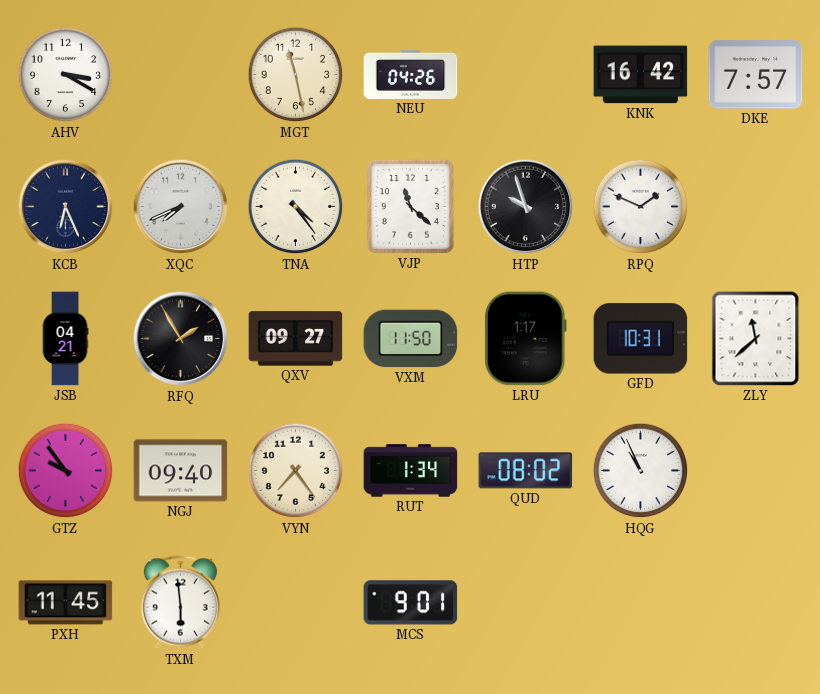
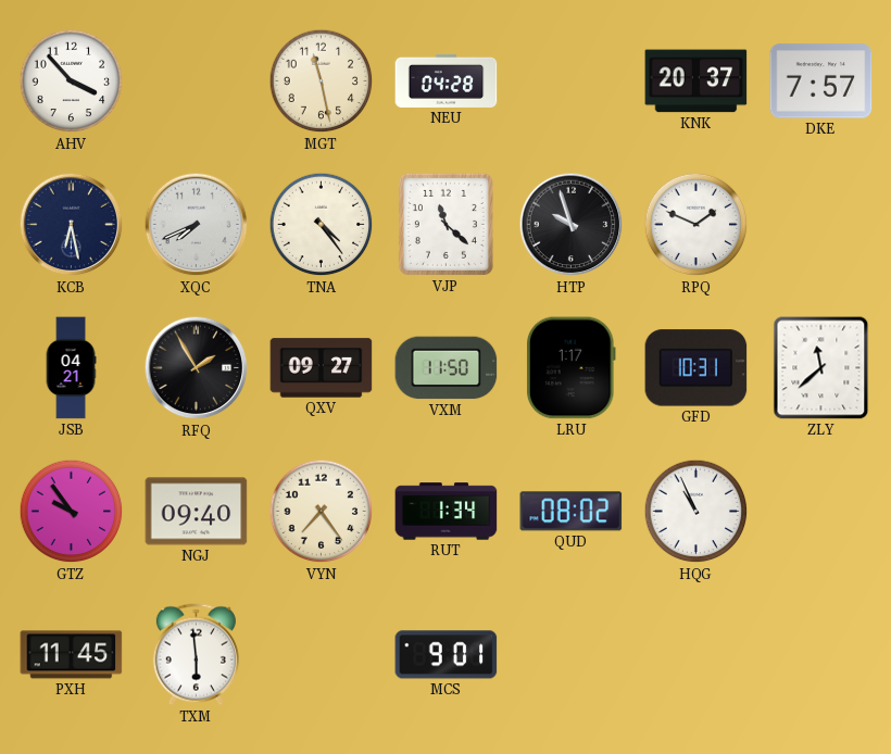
AHV: 3:20 -> 3:53
NEU: 04:26 -> 04:28
KNK: 16:42 -> 20:37
KCB: 6:26 -> 6:28
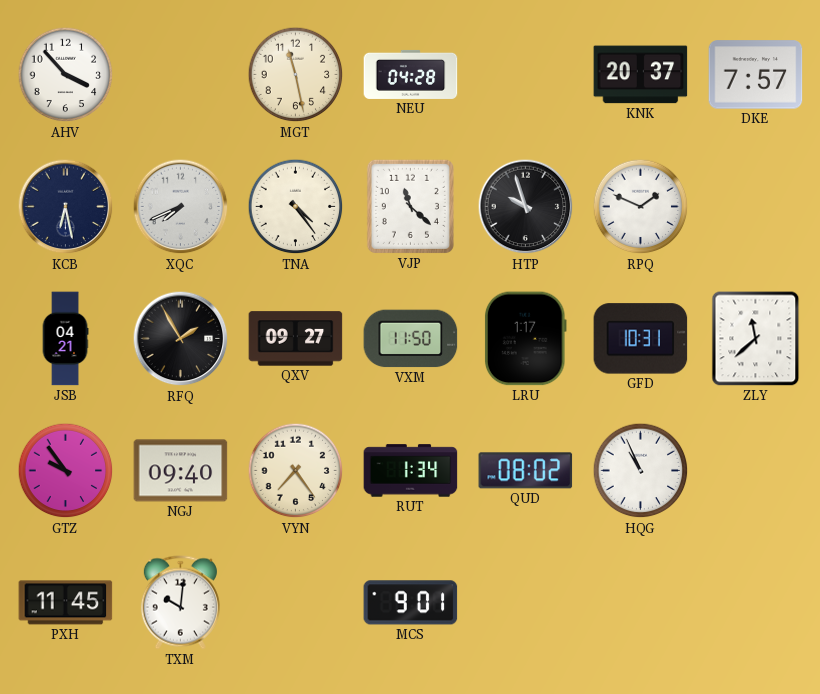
TXM: 5:59 -> 10:01
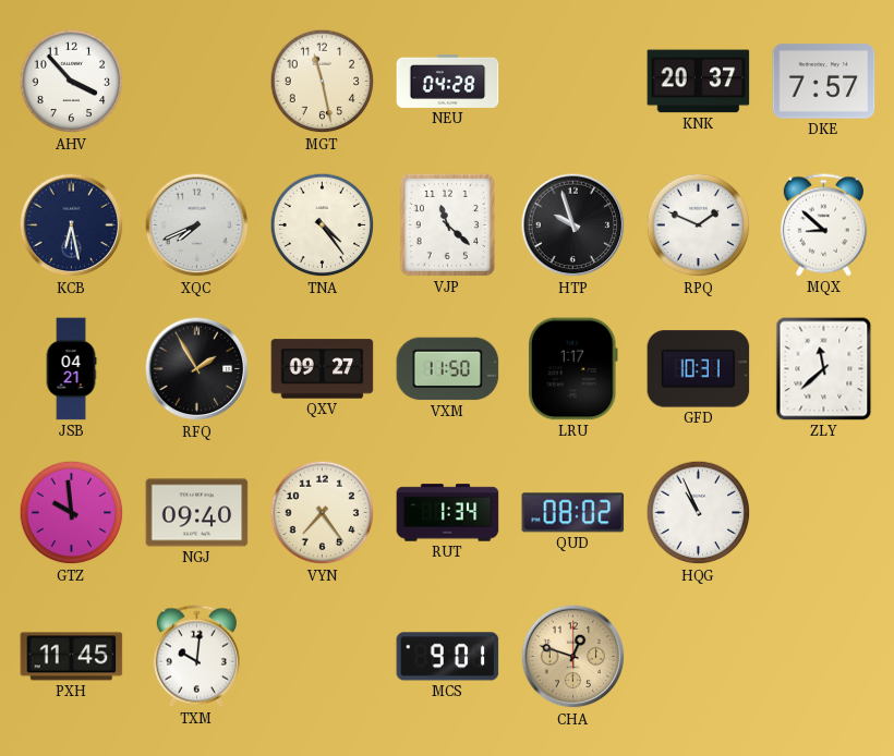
MQX: none -> 8:52
GTZ: 9:54 -> 9:59
CHA: none -> 12:48
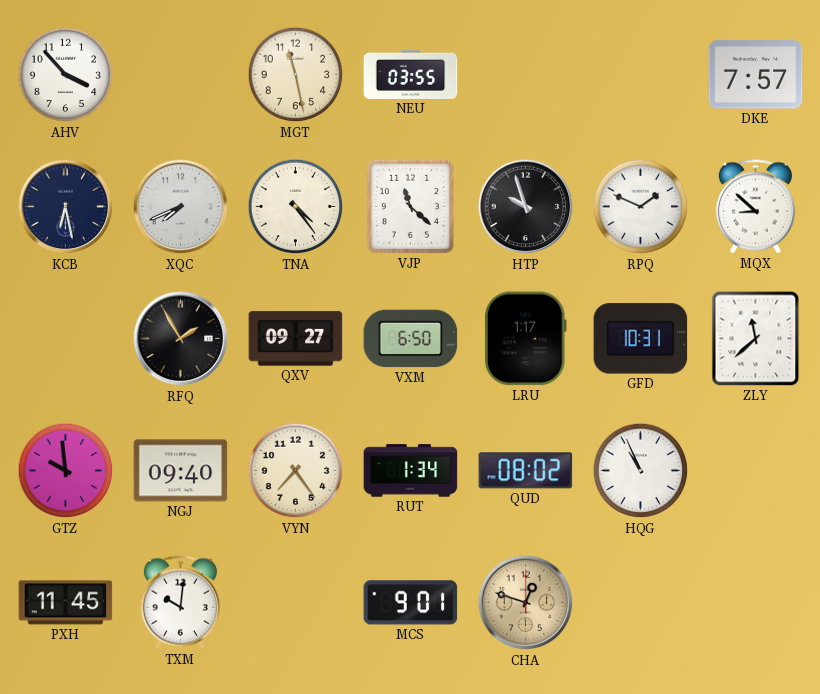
NEU: 04:28 -> 03:55
KNK: 20:37 -> none
JSB: 04:21 -> none
VXM: 11:50 -> 6:50
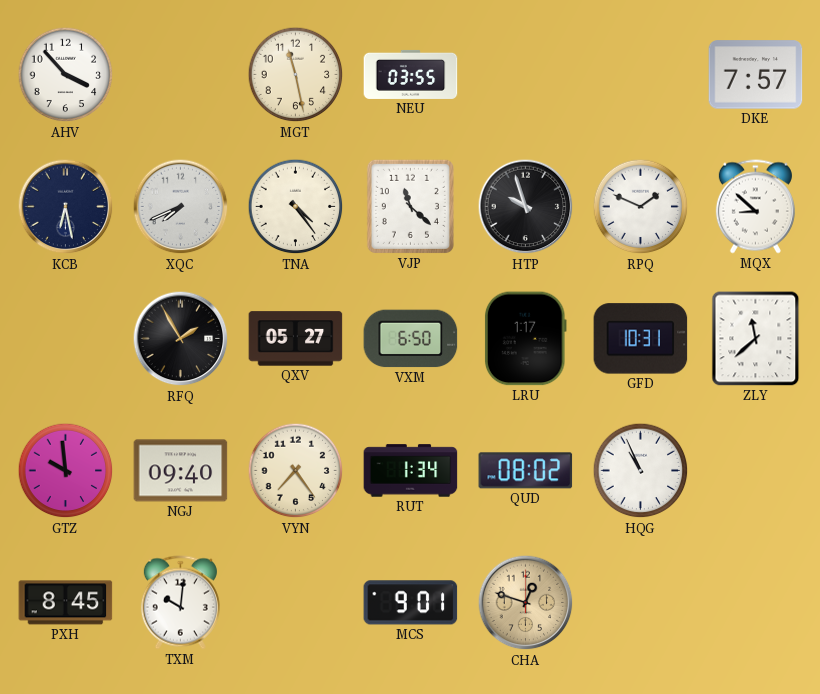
QXV: 09:27 -> 05:27
PXH: 11:45 -> 8:45
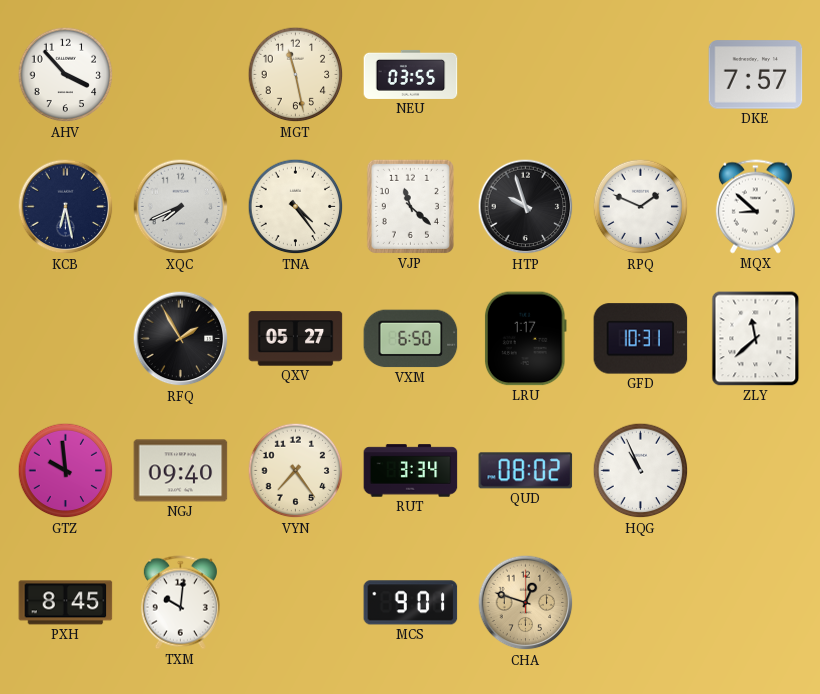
RUT: 1:34 -> 3:34
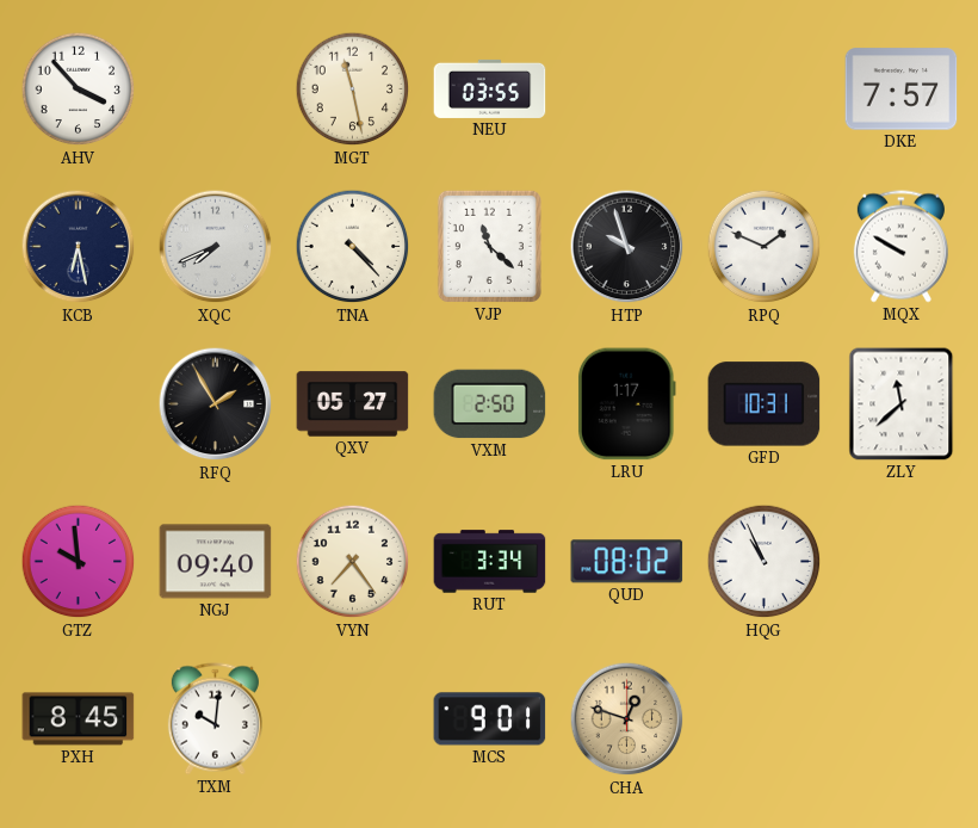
TNA: 4:24 -> 4:23
MQX: 8:52 -> 9:50
VXM: 6:50 -> 2:50
